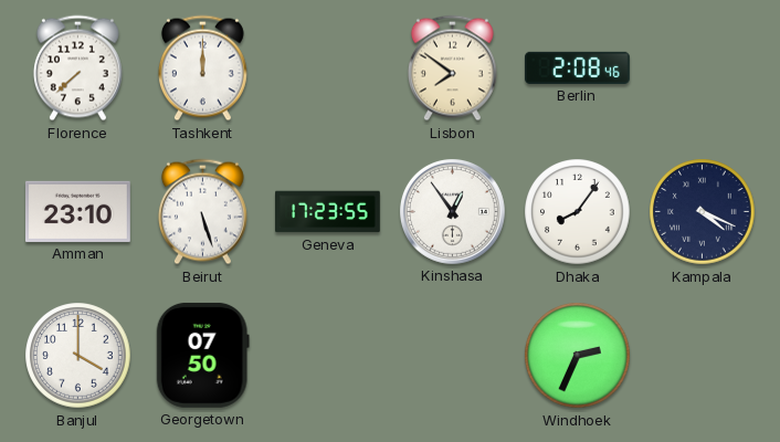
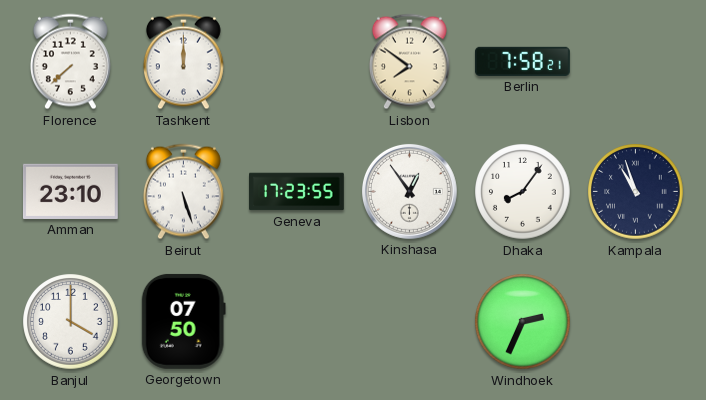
Berlin: 2:08 -> 7:58
Kampala: 4:19 -> 10:57
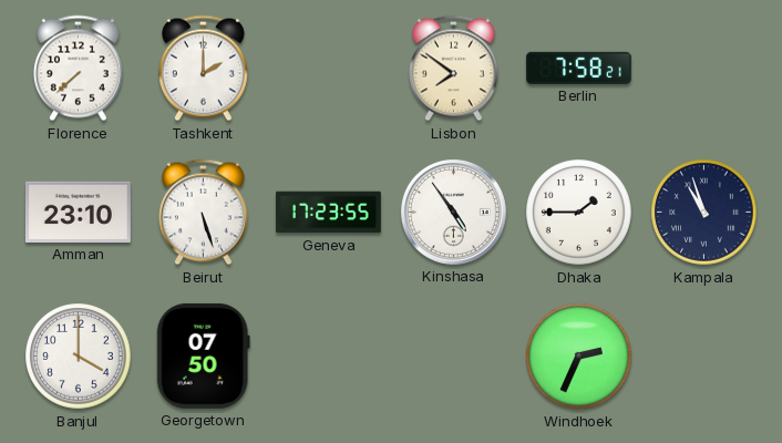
Tashkent: 12:00 -> 2:00
Kinshasa: 12:54 -> 4:54
Dhaka: 8:06 -> 1:45
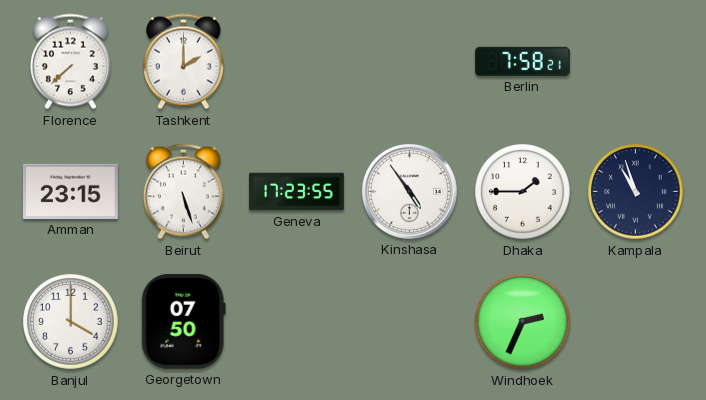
Lisbon: 7:51 -> none
Amman: 23:10 -> 23:15
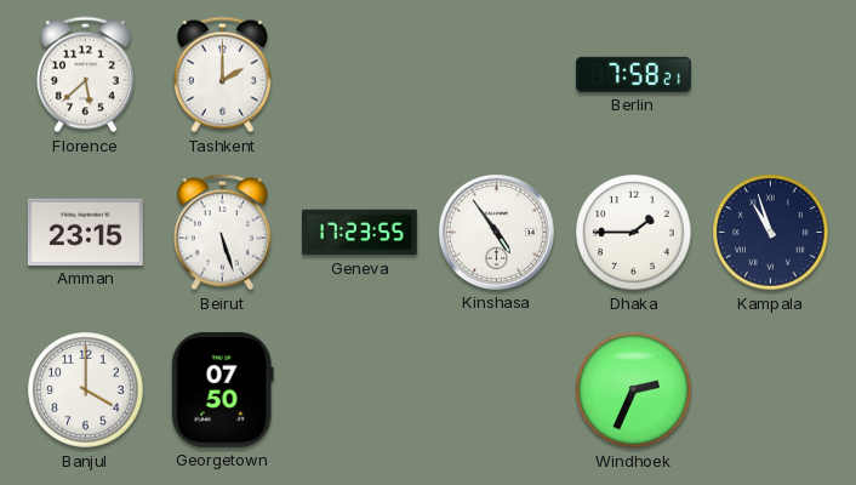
Florence: 7:38 -> 5:38
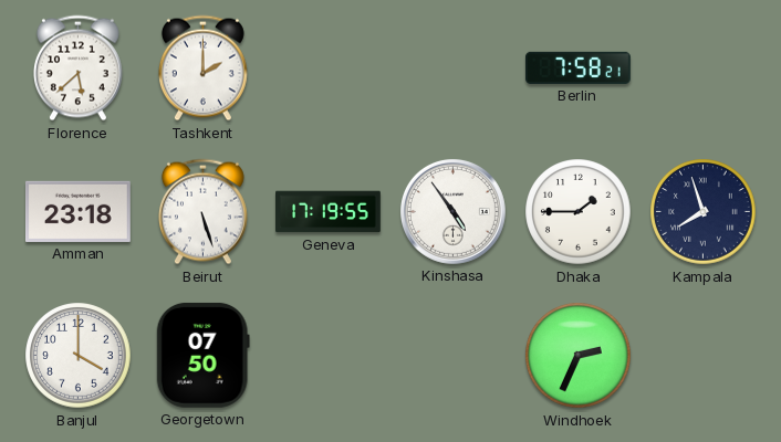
Amman: 23:15 -> 23:18
Geneva: 17:23 -> 17:19
Kampala: 10:57 -> 7:57
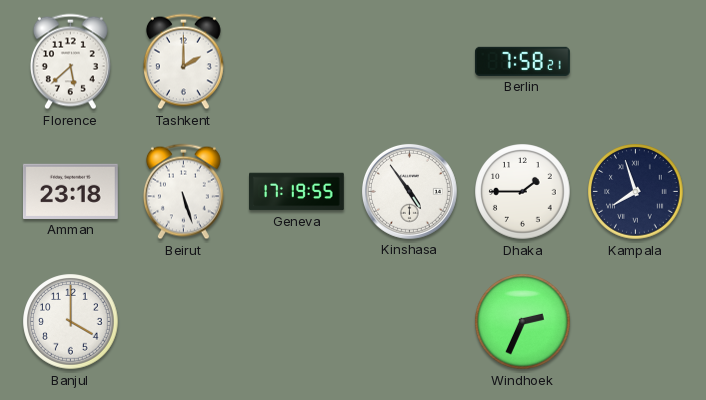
Georgetown: 07:50 -> none
